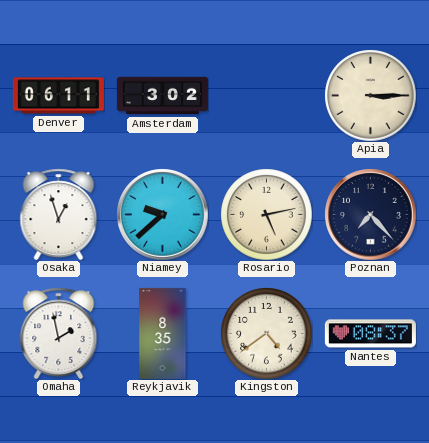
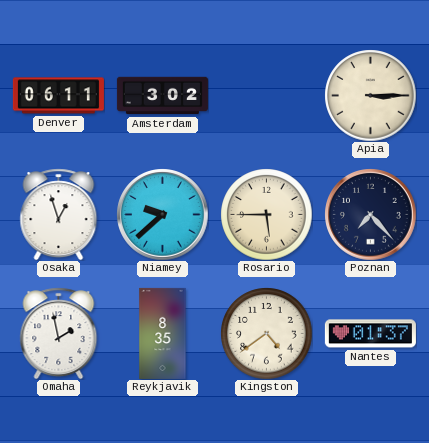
Rosario: 5:13 -> 5:45
Nantes: 08:37 -> 01:37
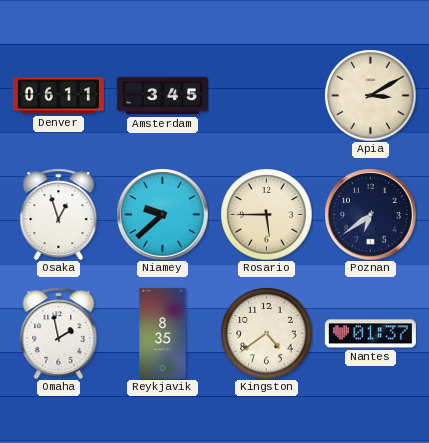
Amsterdam: 3:02 -> 3:45
Apia: 3:15 -> 3:10
Poznan: 7:23 -> 6:39
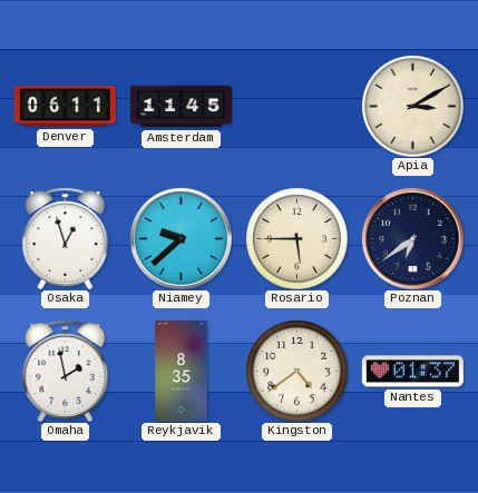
Amsterdam: 3:45 -> 11:45
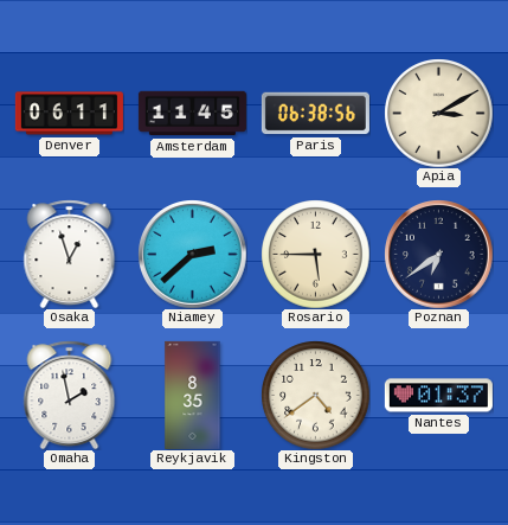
Paris: none -> 06:38
Niamey: 9:38 -> 2:38
